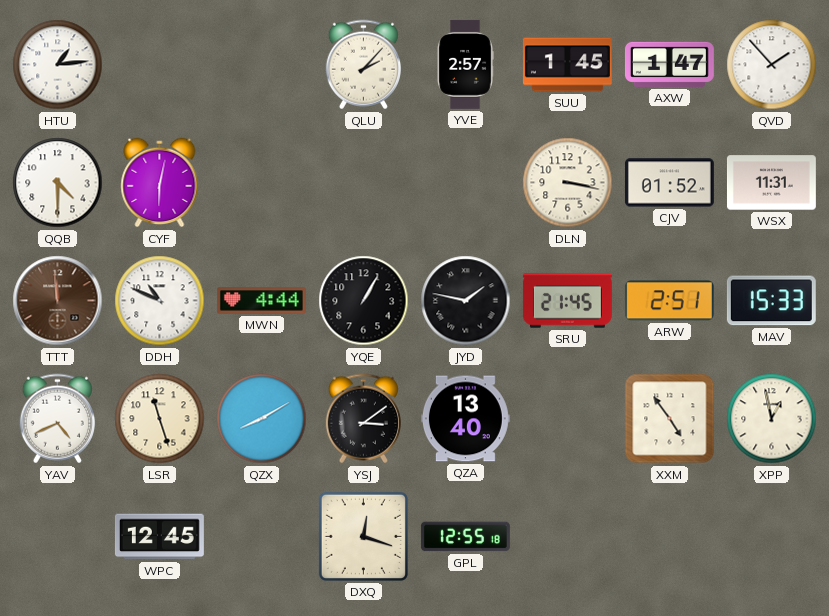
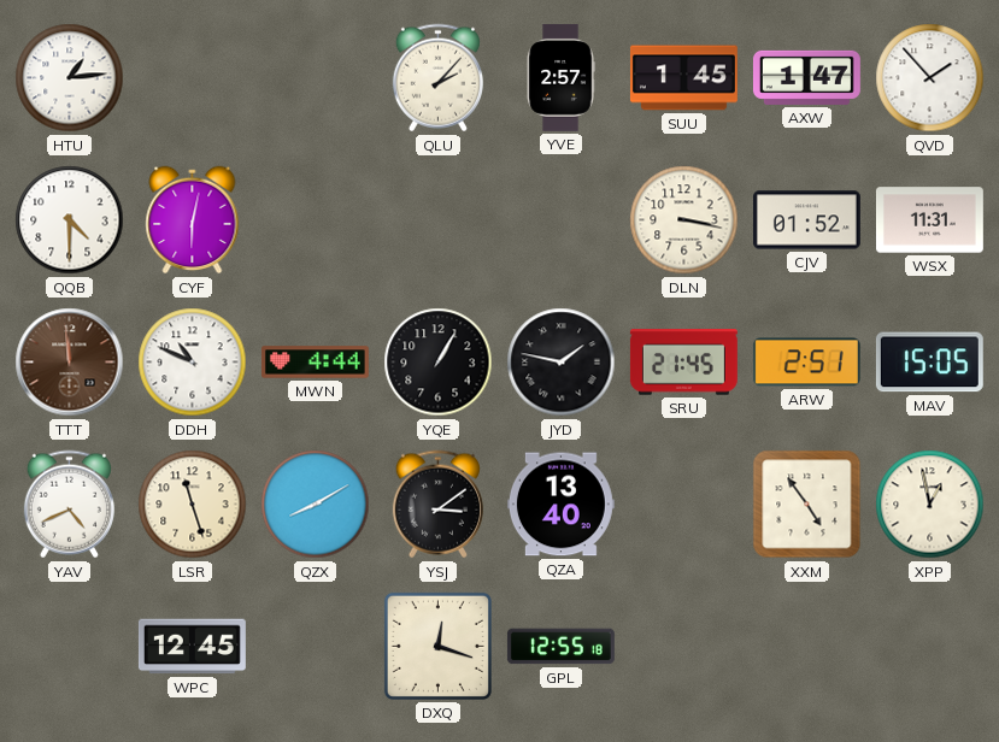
MAV: 15:33 -> 15:05
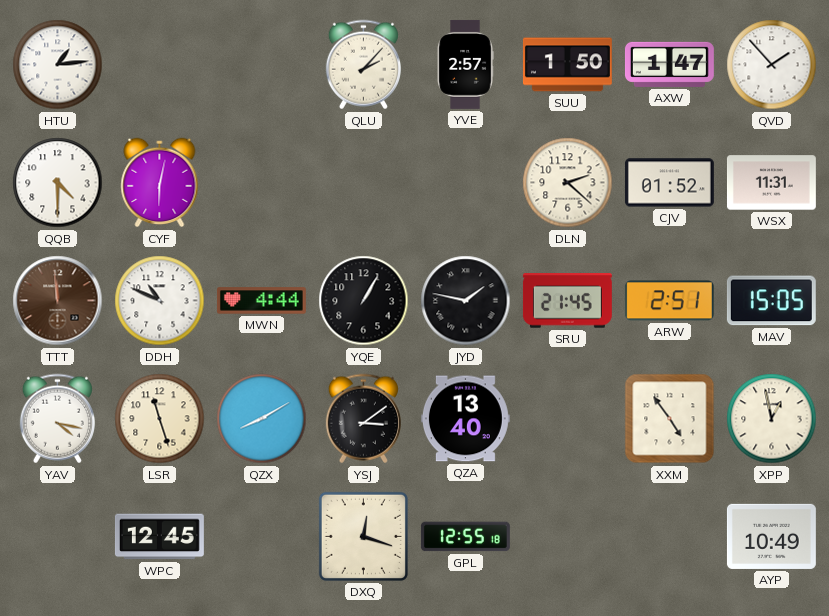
SUU: 1:45 -> 1:50
DLN: 3:17 -> 2:22
YAV: 4:41 -> 4:17
AYP: none -> 10:49
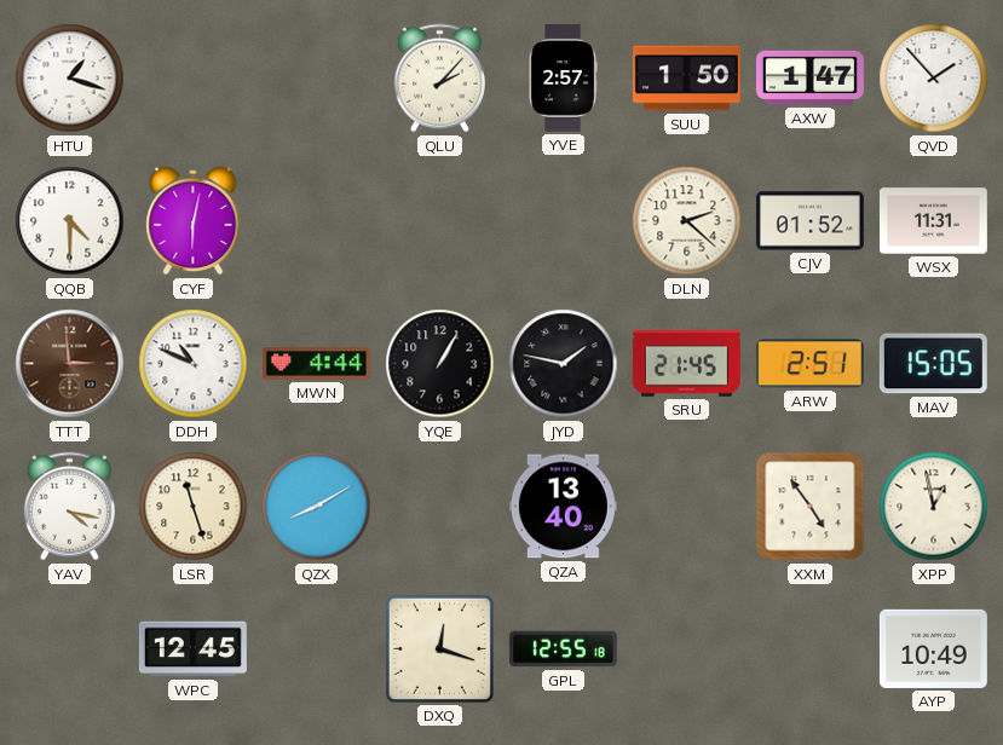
HTU: 1:14 -> 1:18
TTT: 11:59 -> 2:59
YSJ: 3:09 -> none
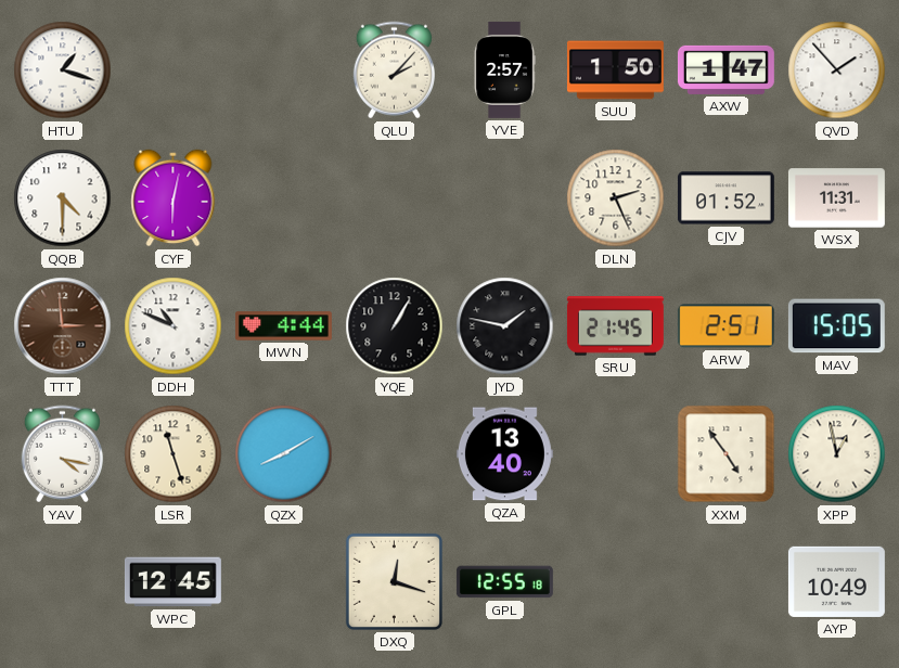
DLN: 2:22 -> 2:26
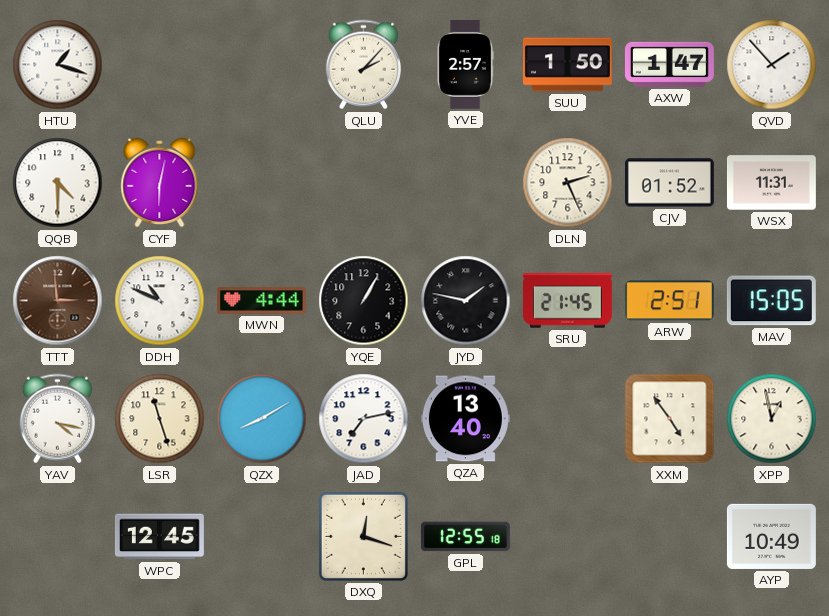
JAD: none -> 7:13
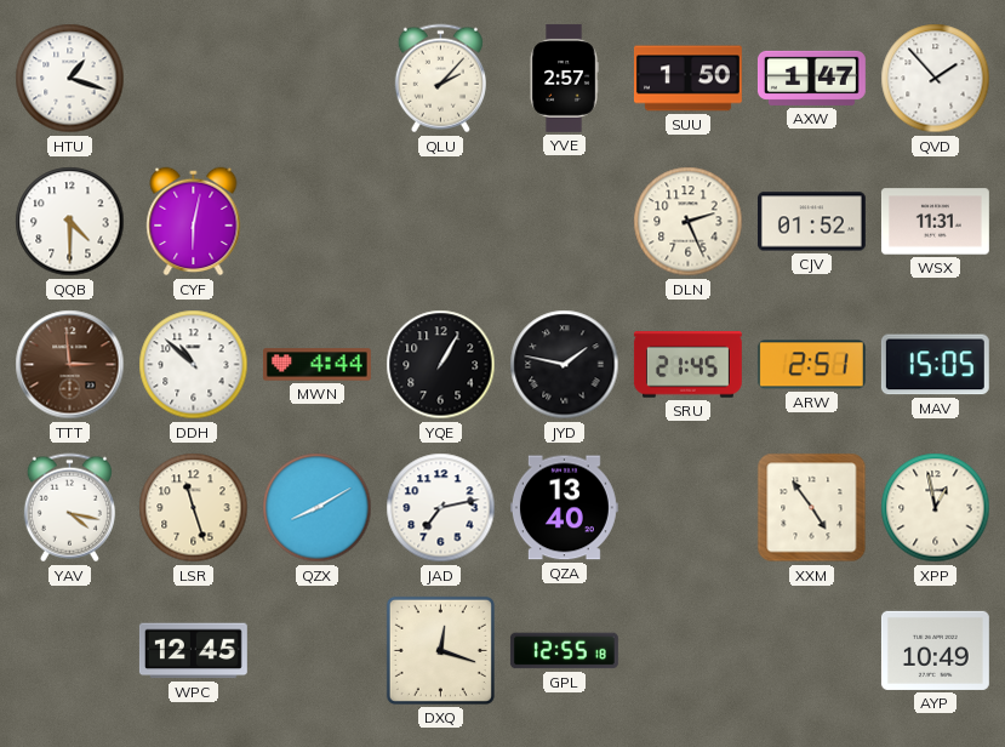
DDH: 10:49 -> 10:52
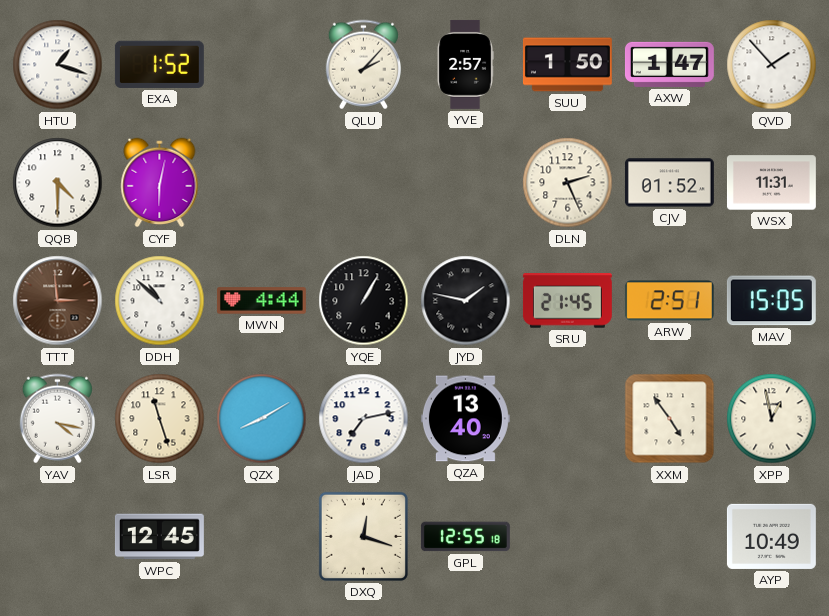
EXA: none -> 1:52
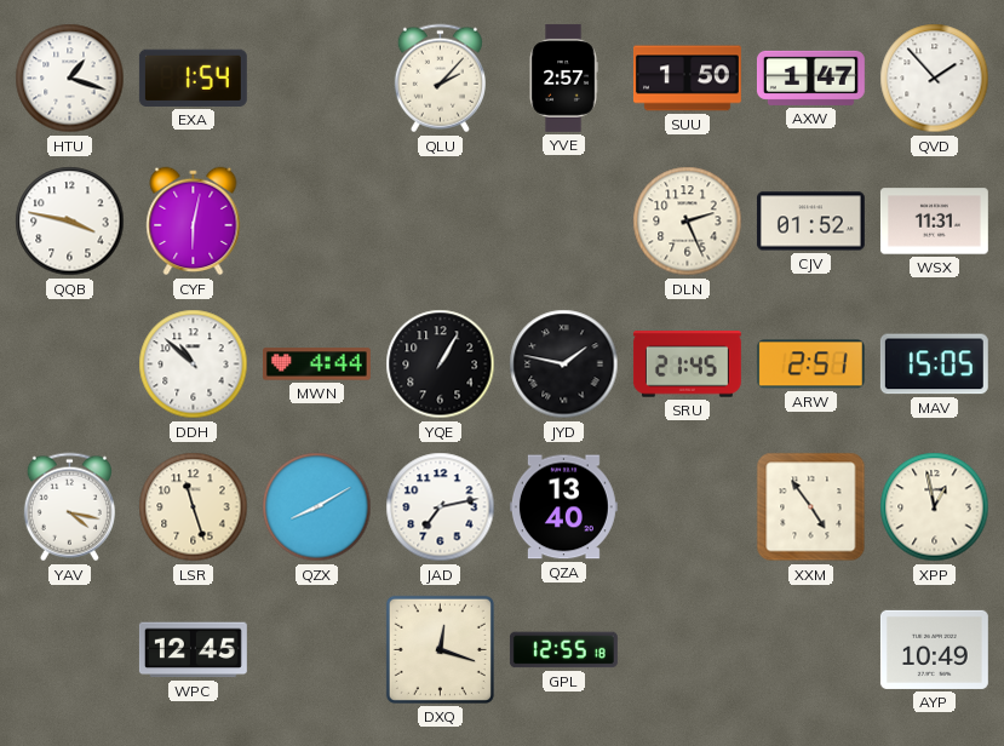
EXA: 1:52 -> 1:54
QQB: 4:30 -> 3:47
TTT: 2:59 -> none
